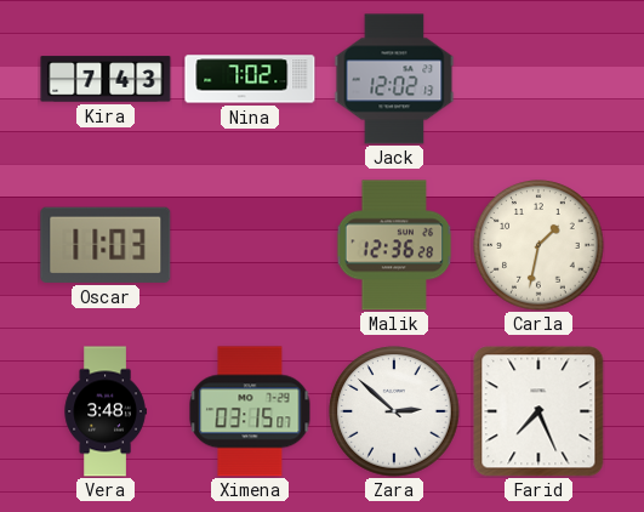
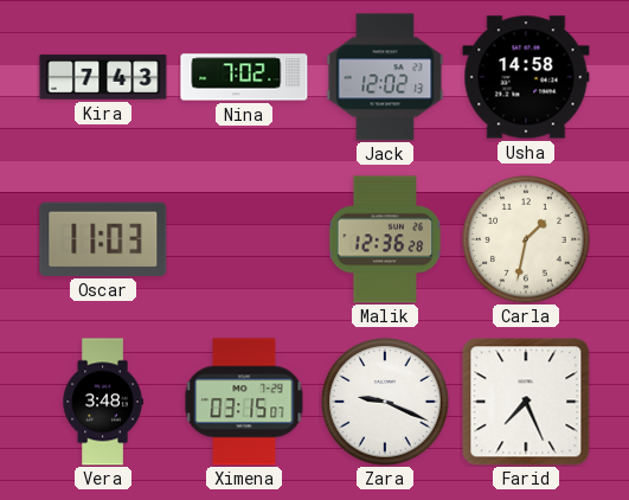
Usha: none -> 14:58
Zara: 2:52 -> 9:19
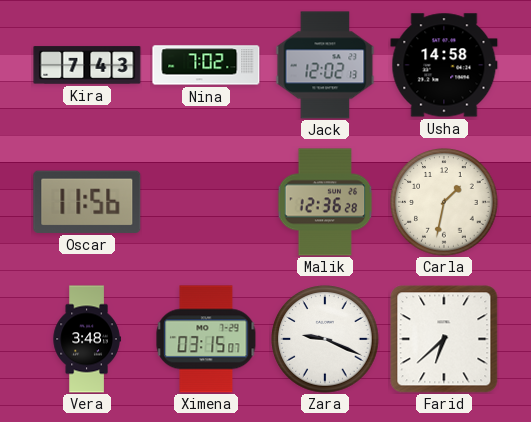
Oscar: 11:03 -> 11:56
Farid: 7:26 -> 6:38
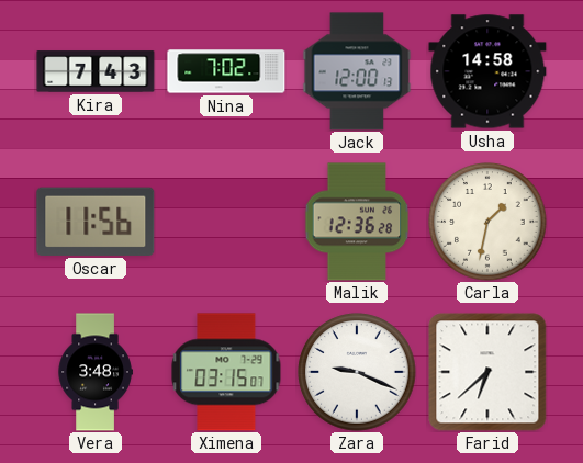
Jack: 12:02 -> 12:00
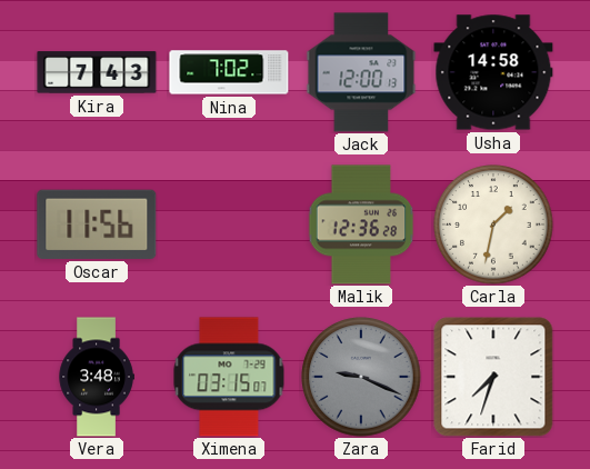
Zara dial: white -> grey
Farid: 6:38 -> 7:33
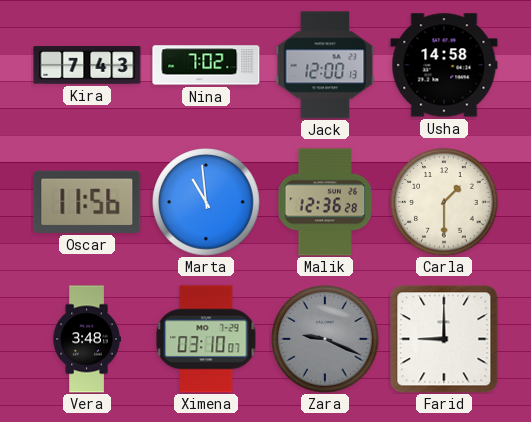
Marta: none -> 10:59
Carla: 1:32 -> 1:30
Ximena: 03:15 -> 03:10
Farid: 7:33 -> 9:00
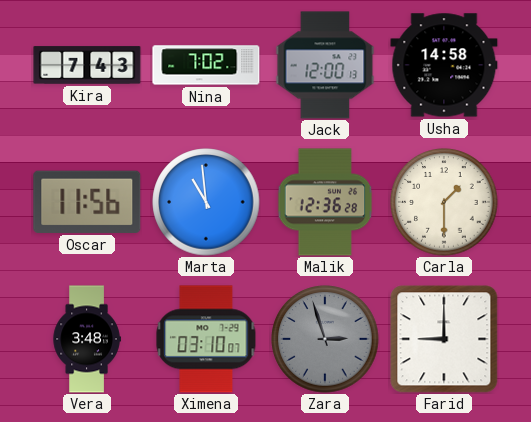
Zara: 9:19 -> 2:57
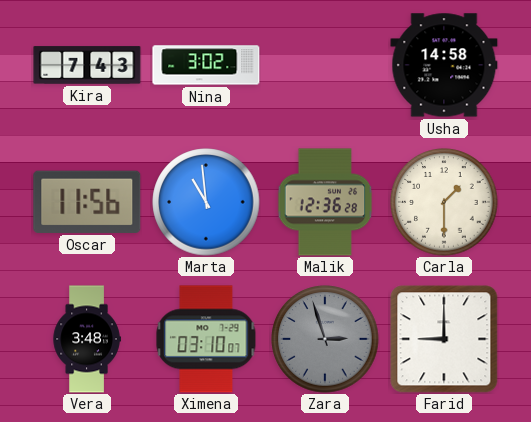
Nina: 7:02 -> 3:02
Jack: 12:00 -> none
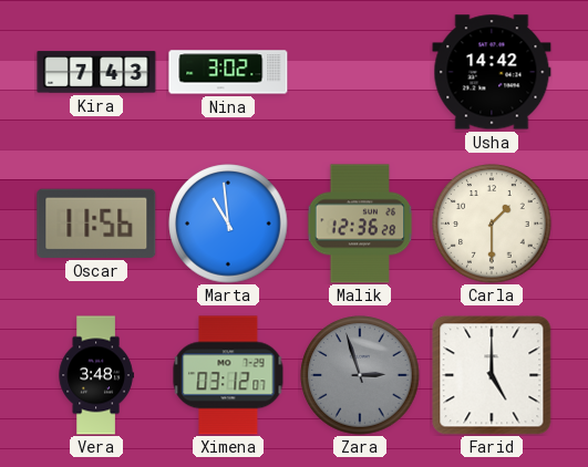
Usha: 14:58 -> 14:42
Ximena: 03:10 -> 03:12
Farid: 9:00 -> 5:00
